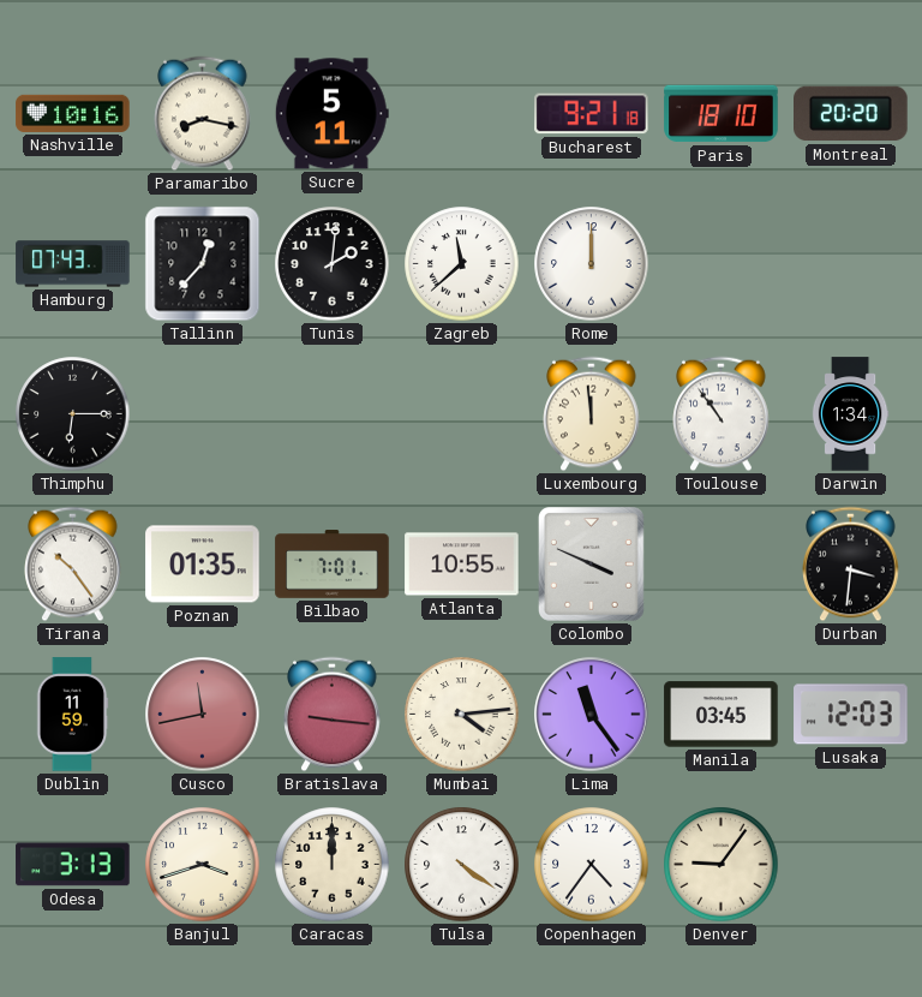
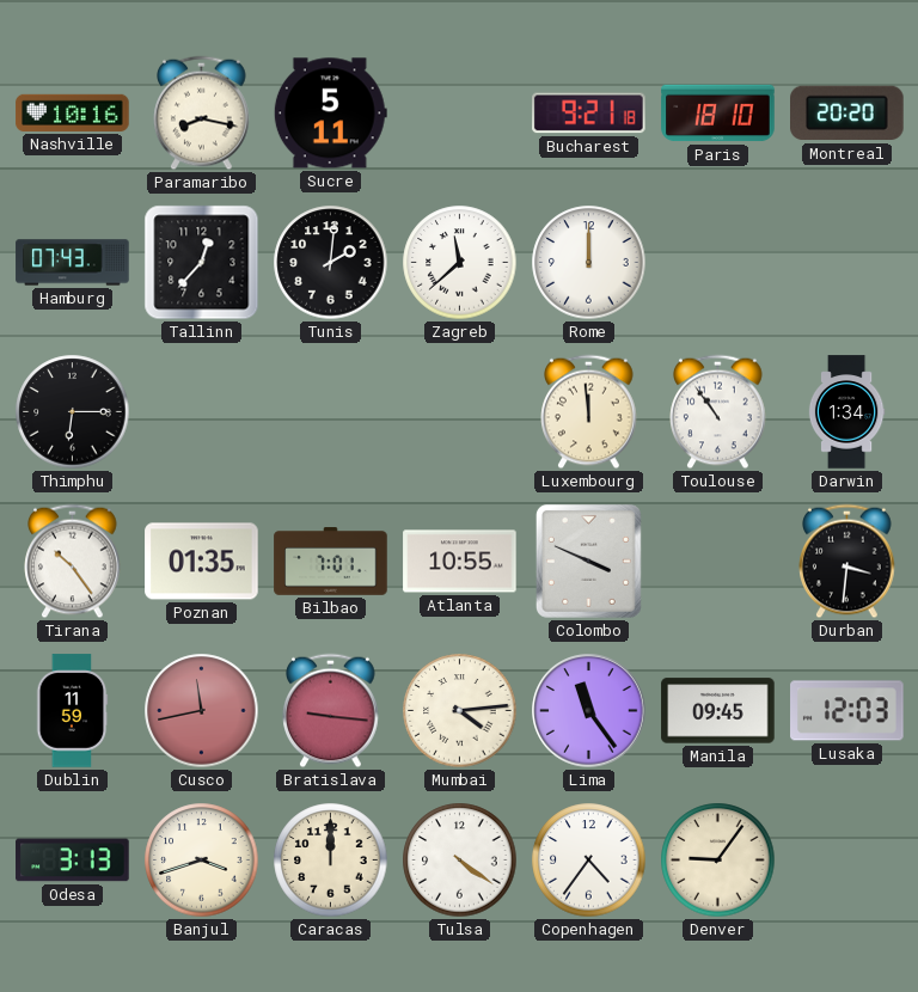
Manila: 03:45 -> 09:45
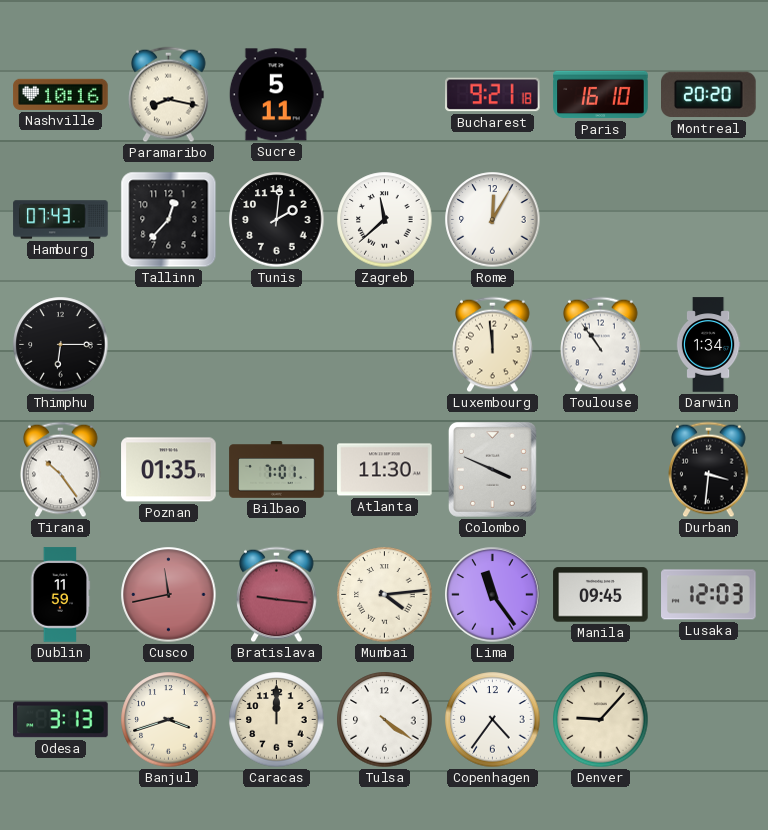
Paris: 18:10 -> 16:10
Rome: 12:00 -> 12:05
Atlanta: 10:55 -> 11:30
Denver: 9:06 -> 9:07
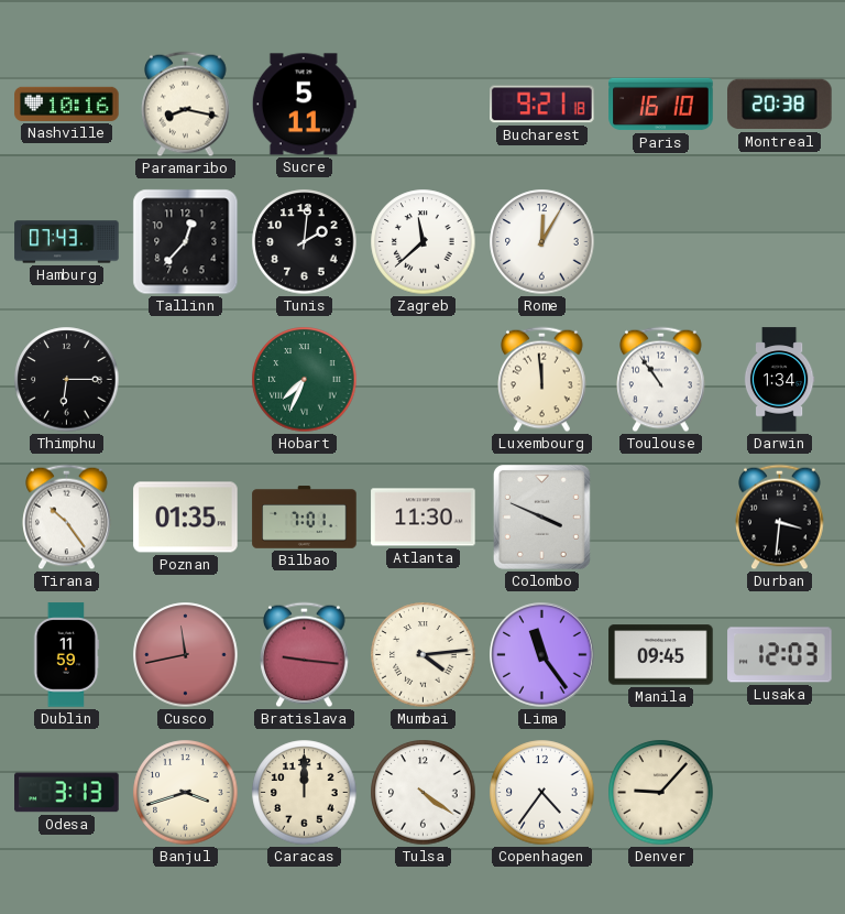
Montreal: 20:20 -> 20:38
Hobart: none -> 7:34
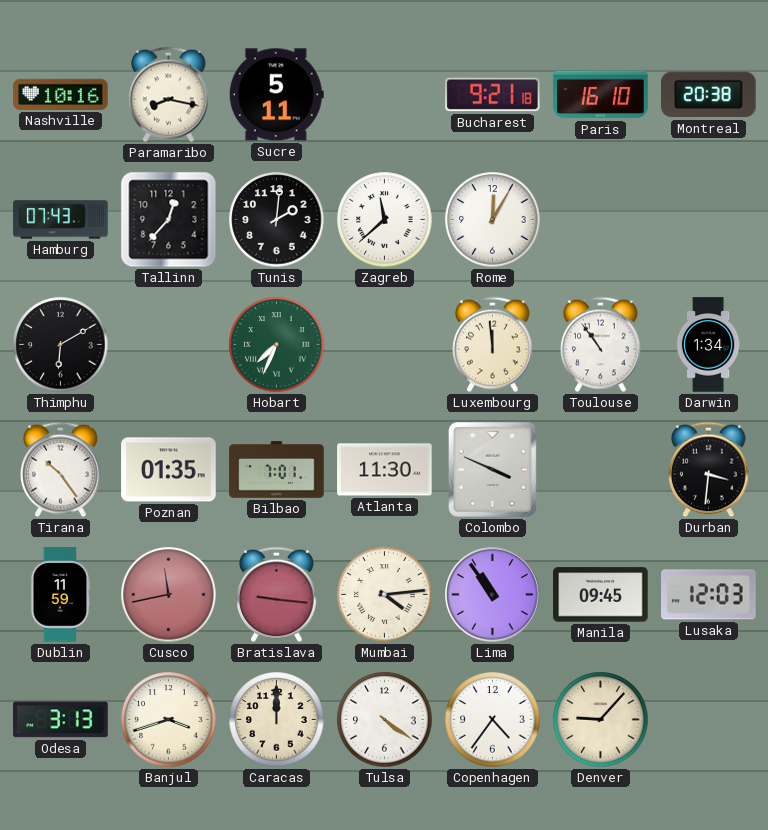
Thimphu: 6:15 -> 6:10
Lima: 11:24 -> 10:54
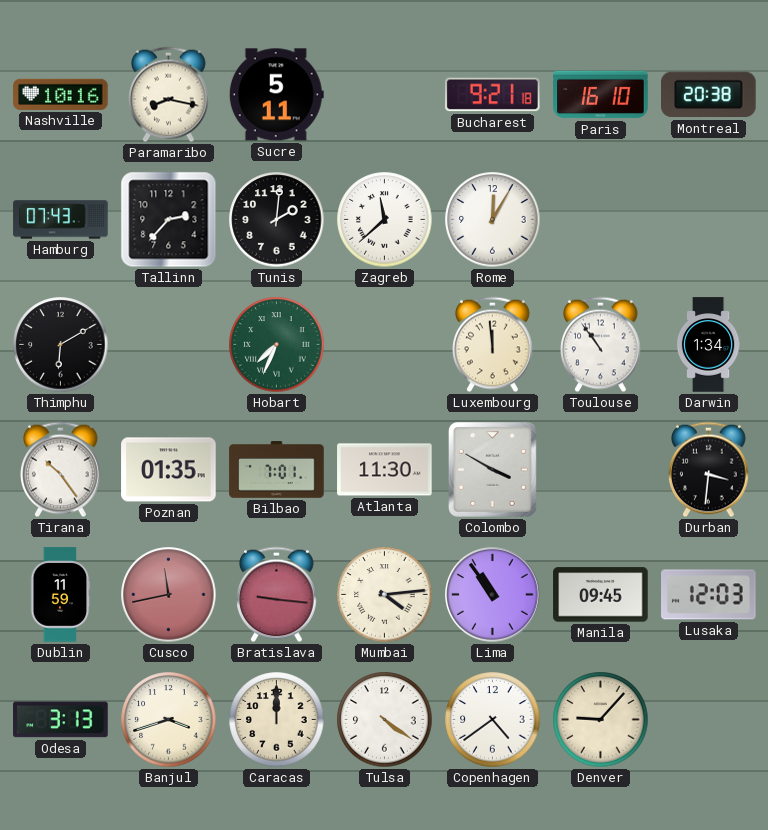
Tallinn: 12:37 -> 2:37
Colombo: 3:49 -> 3:50
Copenhagen: 4:36 -> 4:39
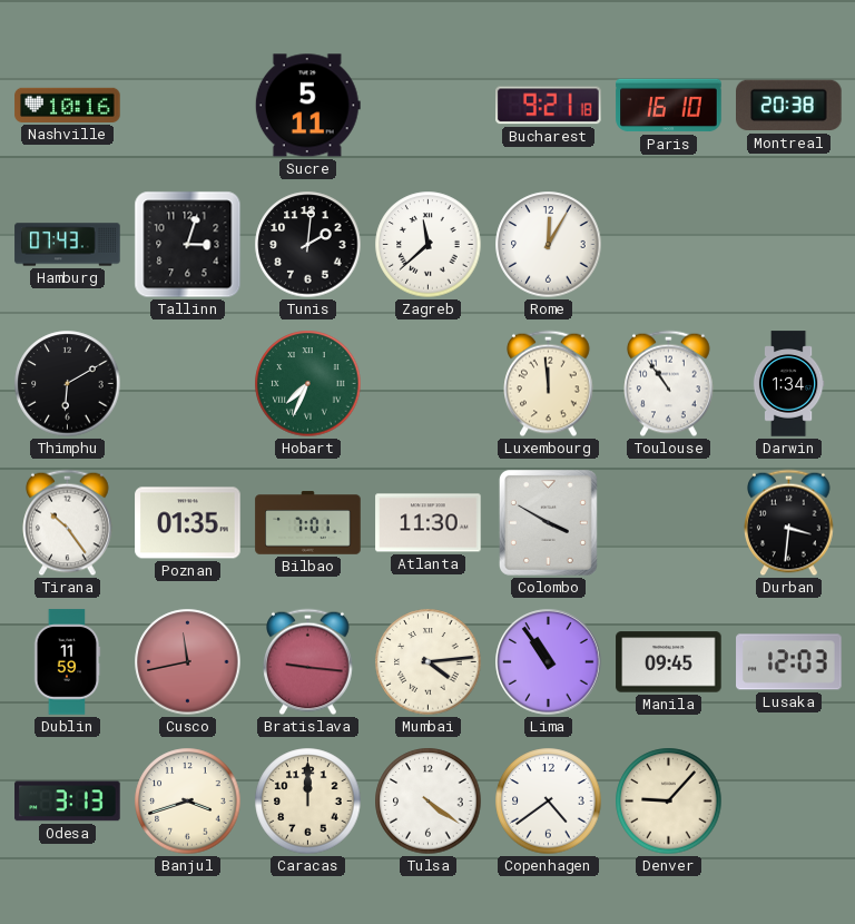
Paramaribo: 8:17 -> none
Tallinn: 2:37 -> 3:03
